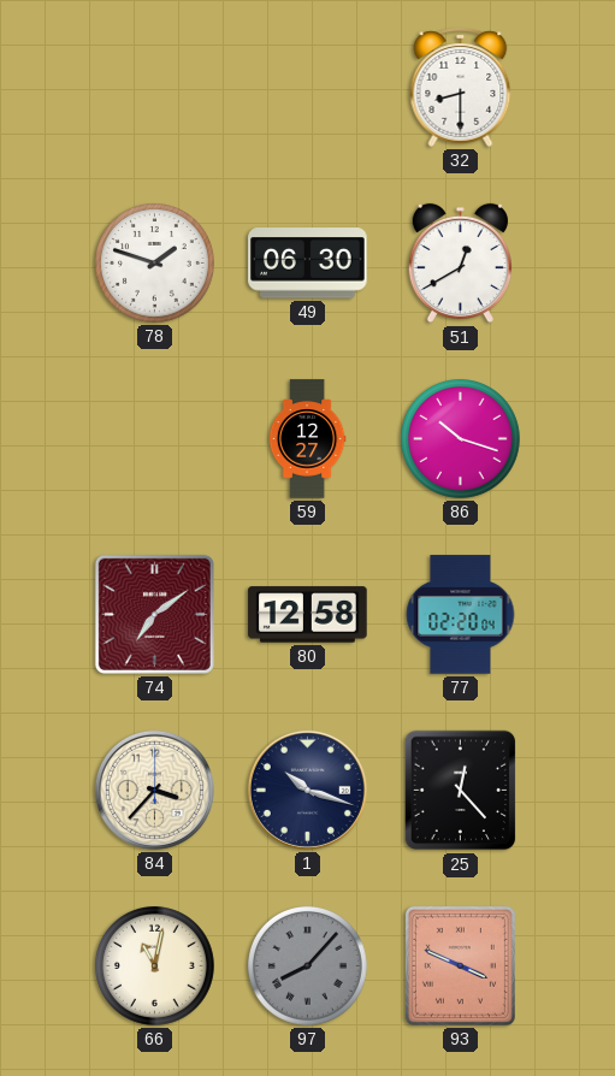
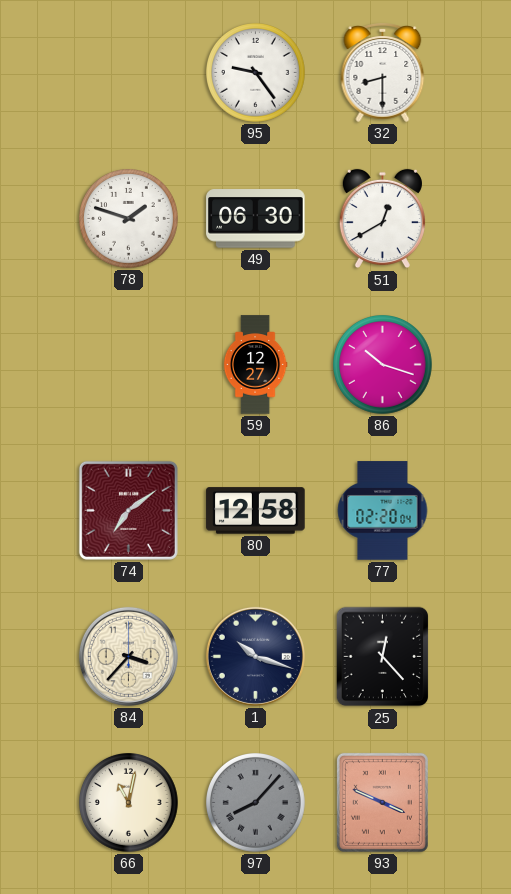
95: none -> 9:24
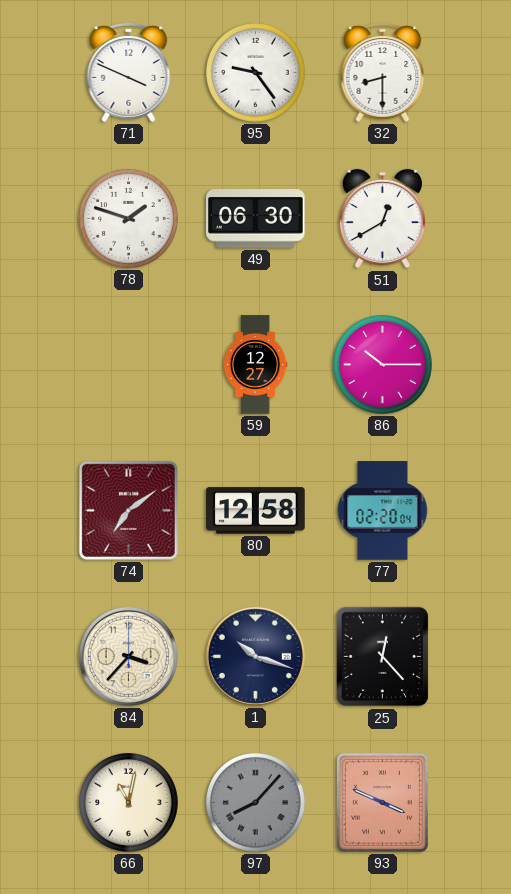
71: none -> 3:49
86: 10:18 -> 10:15
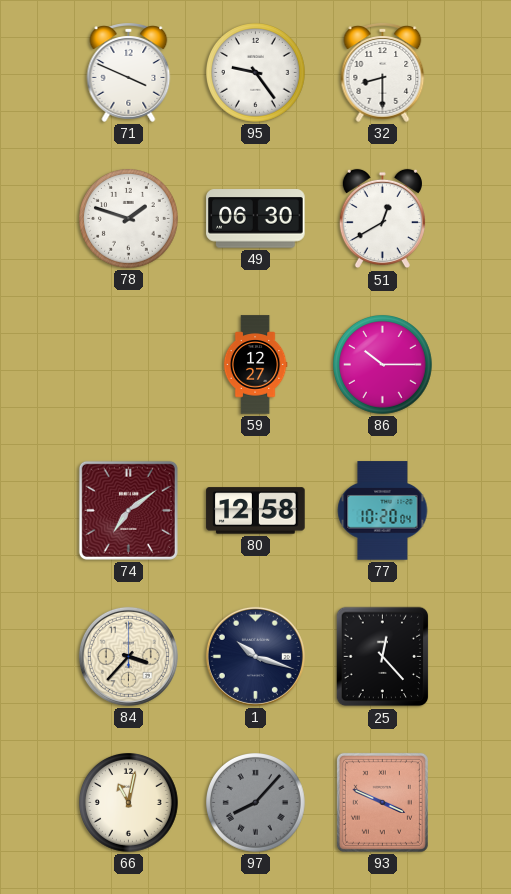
77: 02:20 -> 10:20
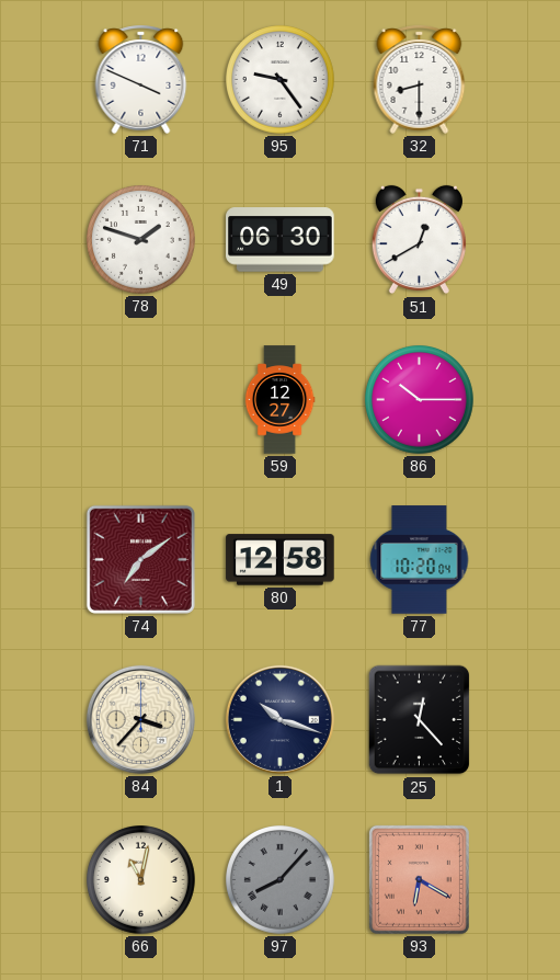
93: 3:49 -> 6:20
